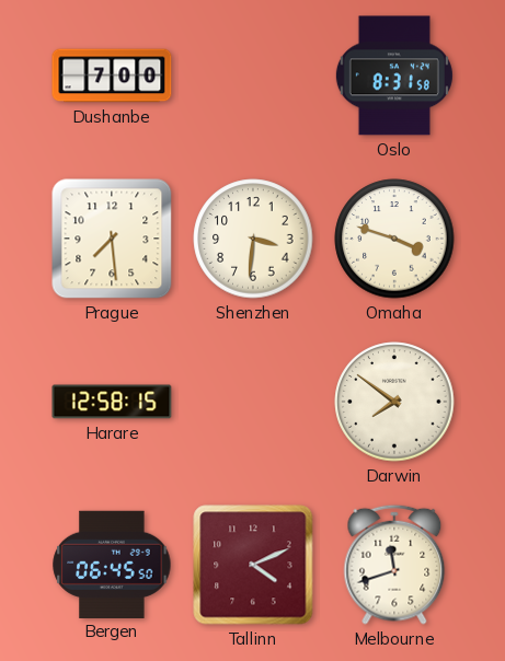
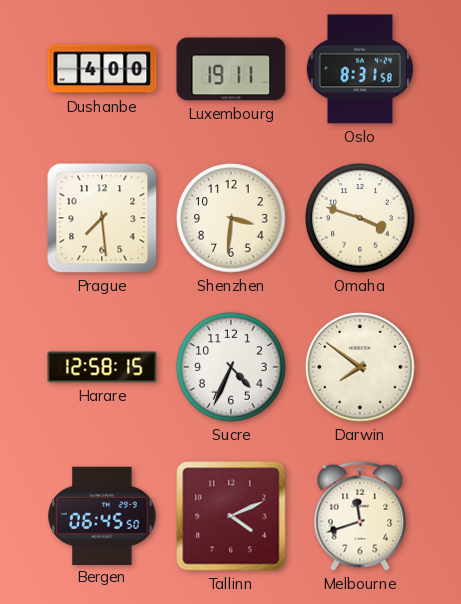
Dushanbe: 7:00 -> 4:00
Luxembourg: none -> 19:11
Sucre: none -> 4:34
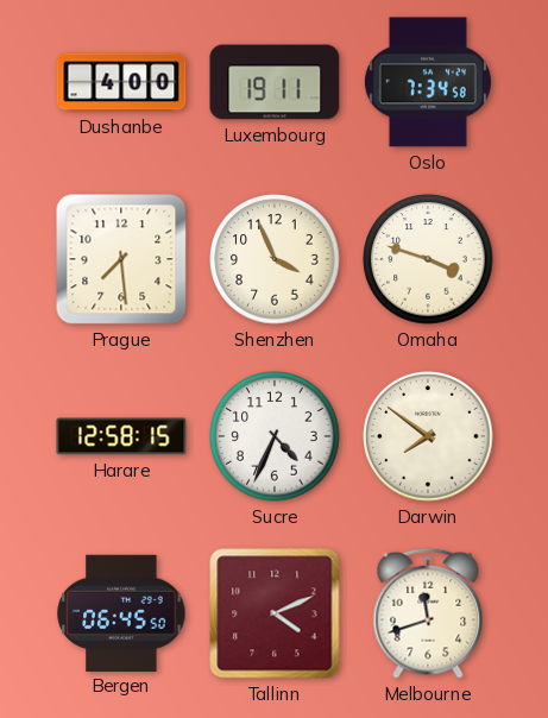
Oslo: 8:31 -> 7:34
Shenzhen: 3:31 -> 3:56
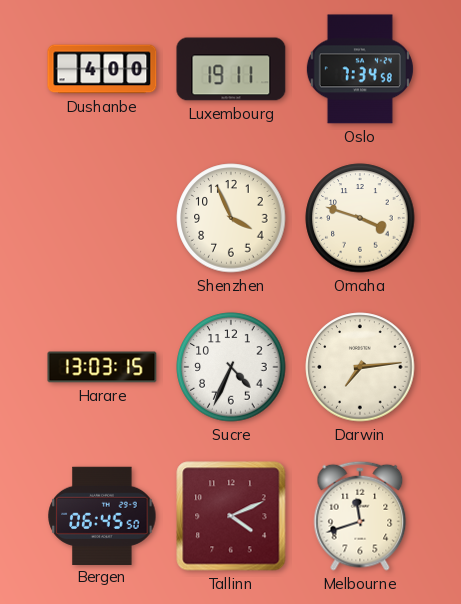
Prague: 7:29 -> none
Harare: 12:58 -> 13:03
Darwin: 7:51 -> 7:14
